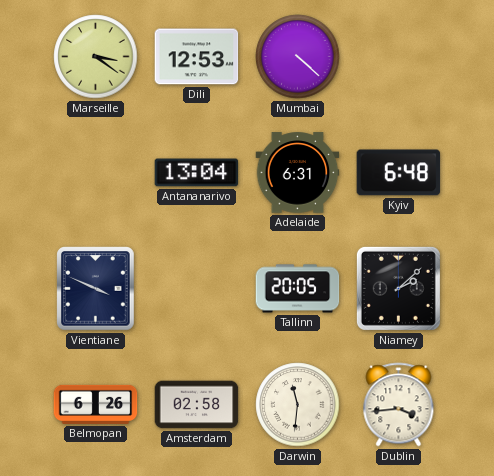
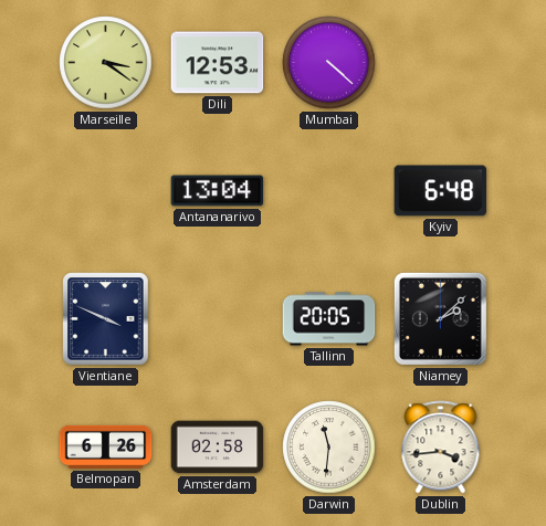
Adelaide: 6:31 -> none
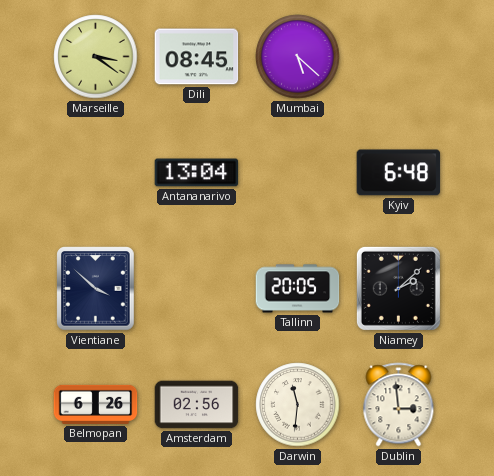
Dili: 12:53 -> 08:45
Mumbai: 4:22 -> 5:22
Vientiane: 3:49 -> 3:52
Amsterdam: 02:58 -> 02:56
Dublin: 3:44 -> 2:59
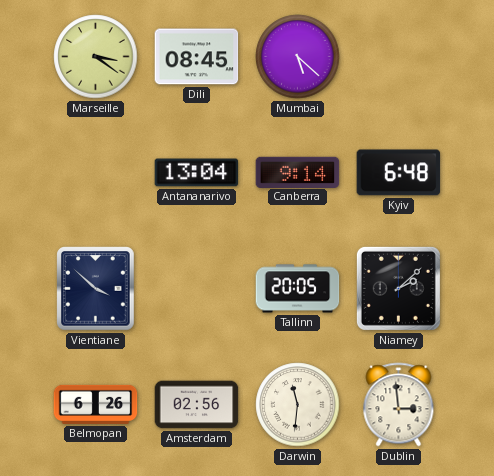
Canberra: none -> 9:14
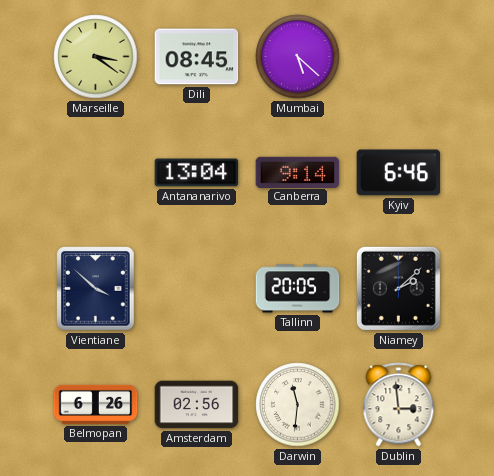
Kyiv: 6:48 -> 6:46
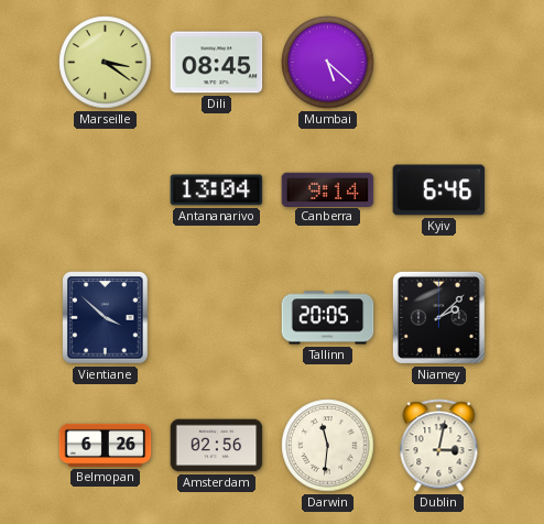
Dublin: 2:59 -> 3:02
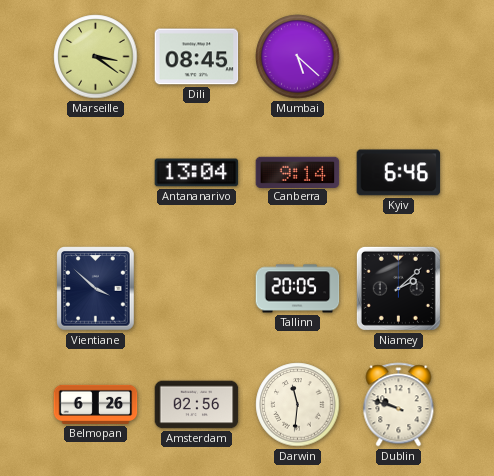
Dublin: 3:02 -> 9:48
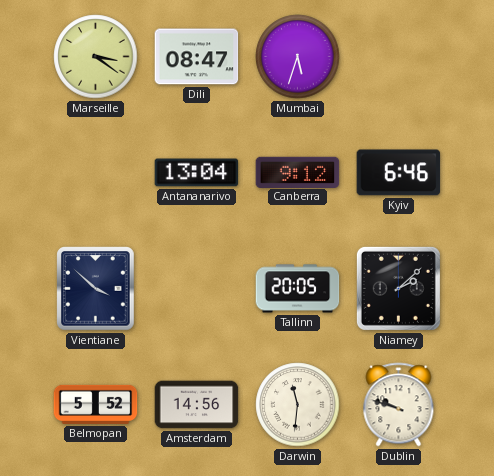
Dili: 08:45 -> 08:47
Mumbai: 5:22 -> 5:33
Canberra: 9:14 -> 9:12
Belmopan: 6:26 -> 5:52
Amsterdam: 02:56 -> 14:56
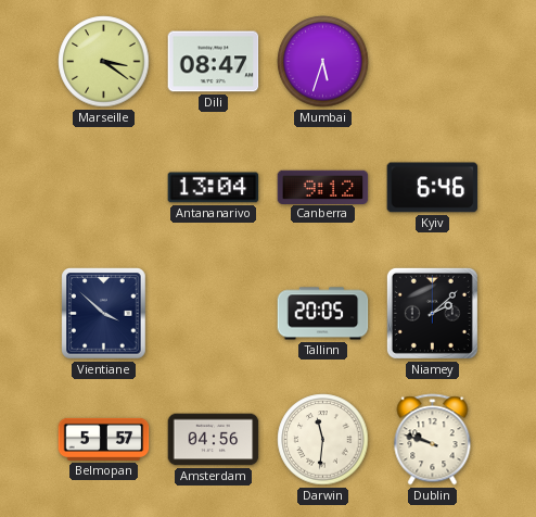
Belmopan: 5:52 -> 5:57
Amsterdam: 14:56 -> 04:56
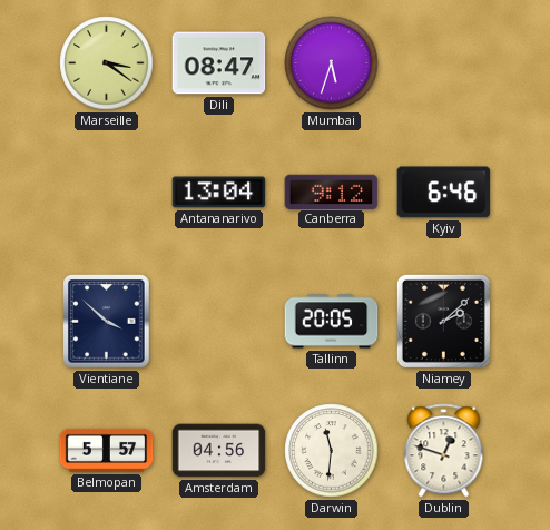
Dublin: 9:48 -> 12:48
